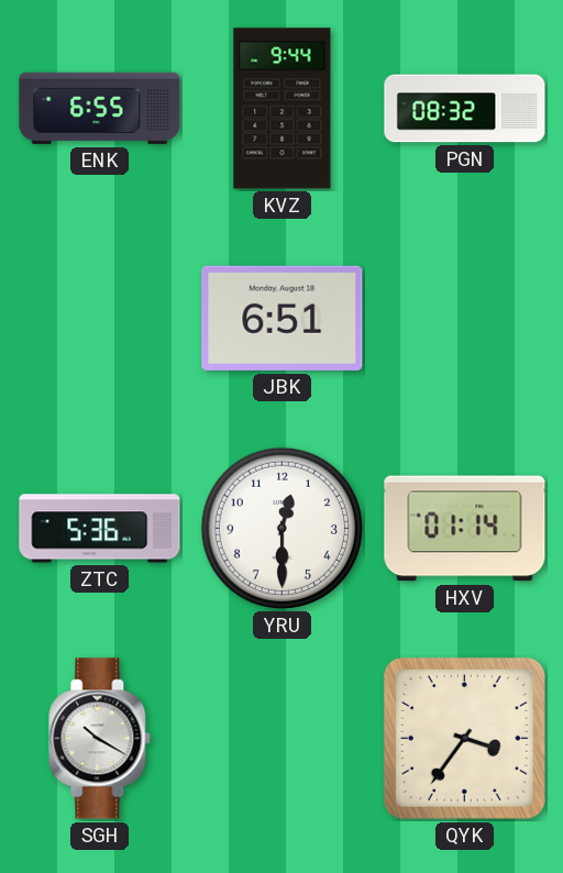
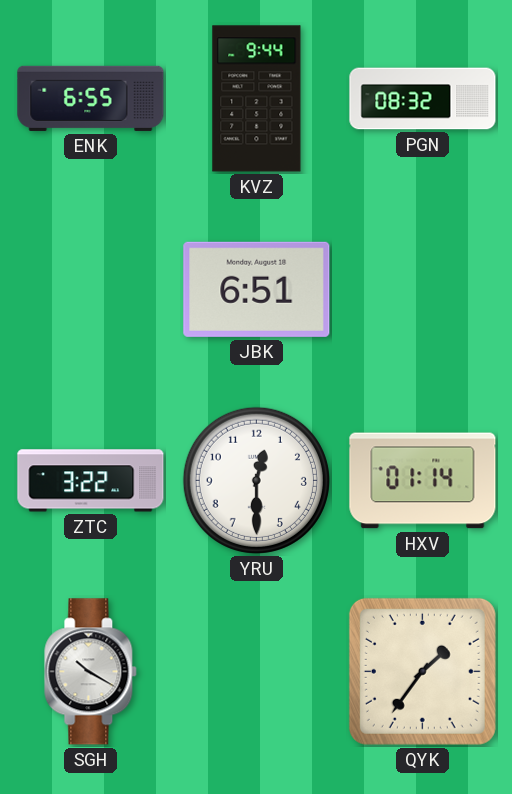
ZTC: 5:36 -> 3:22
QYK: 3:36 -> 1:36
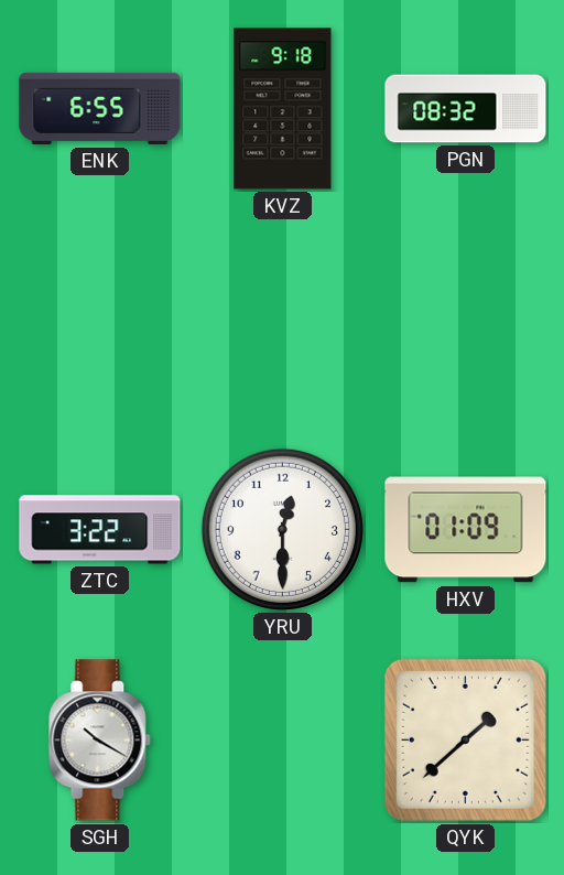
KVZ: 9:44 -> 9:18
JBK: 6:51 -> none
HXV: 01:14 -> 01:09
QYK: 1:36 -> 1:38
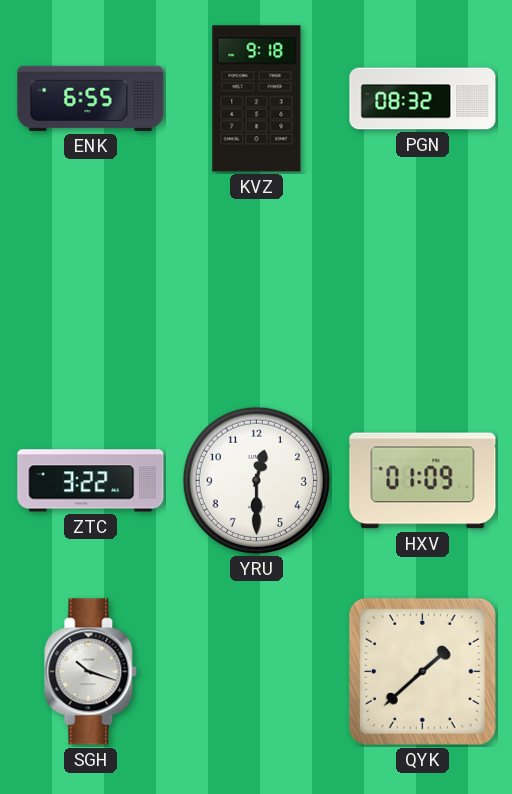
SGH: 10:20 -> 10:18
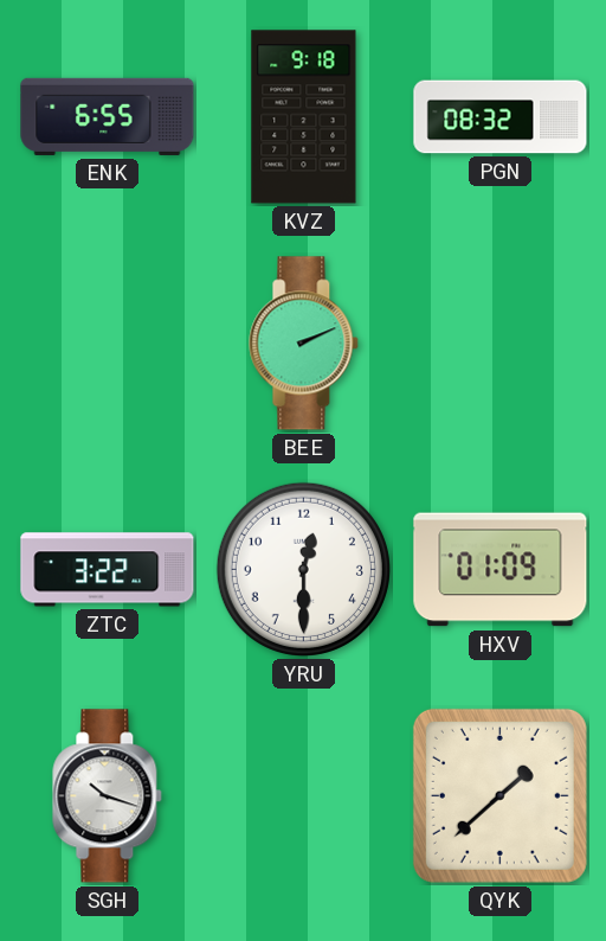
BEE: none -> 2:11
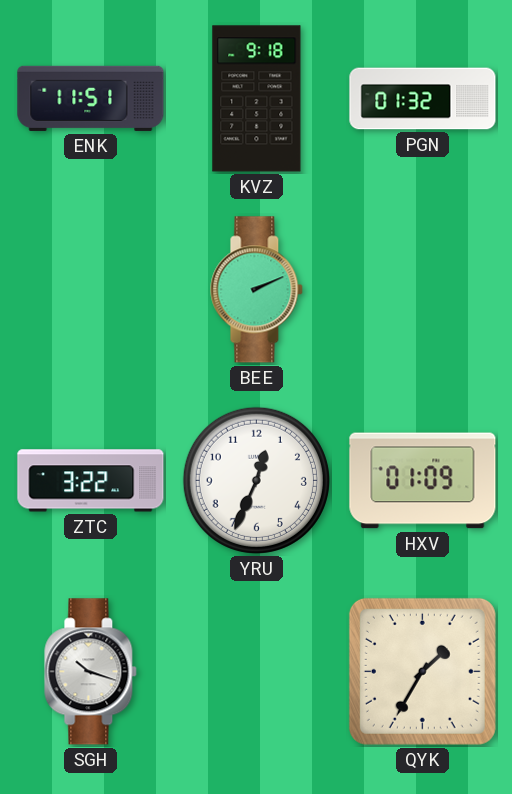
ENK: 6:55 -> 11:51
PGN: 08:32 -> 01:32
YRU: 12:30 -> 12:34
QYK: 1:38 -> 1:35
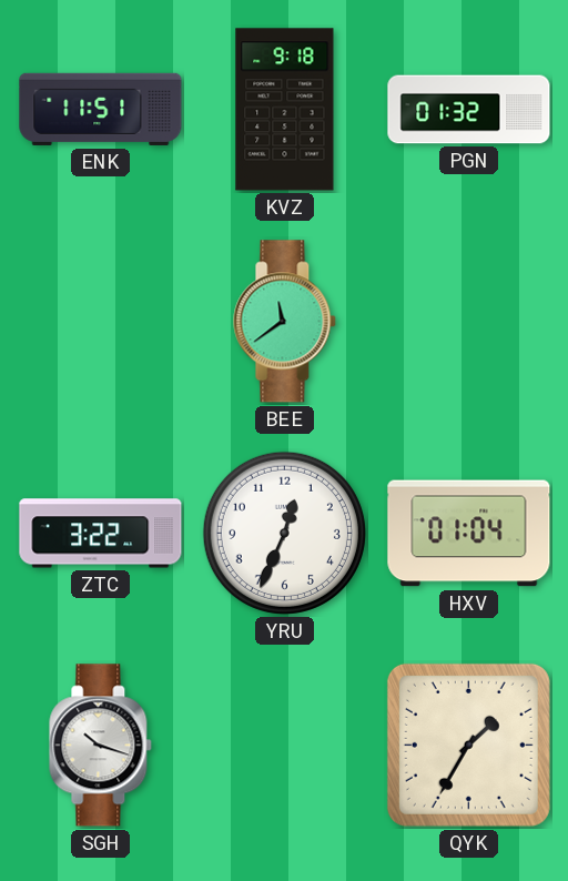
BEE: 2:11 -> 11:39
HXV: 01:09 -> 01:04
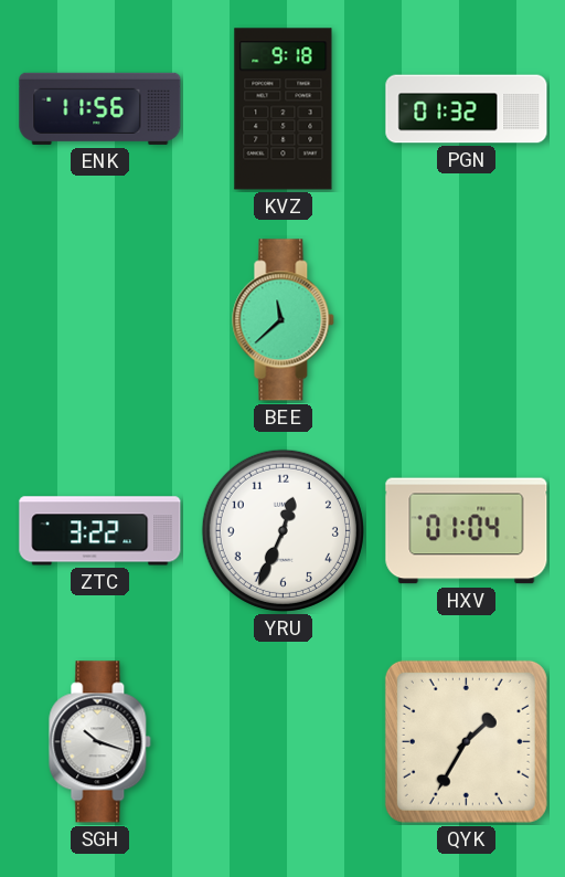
ENK: 11:51 -> 11:56
BEE: 11:39 -> 11:38
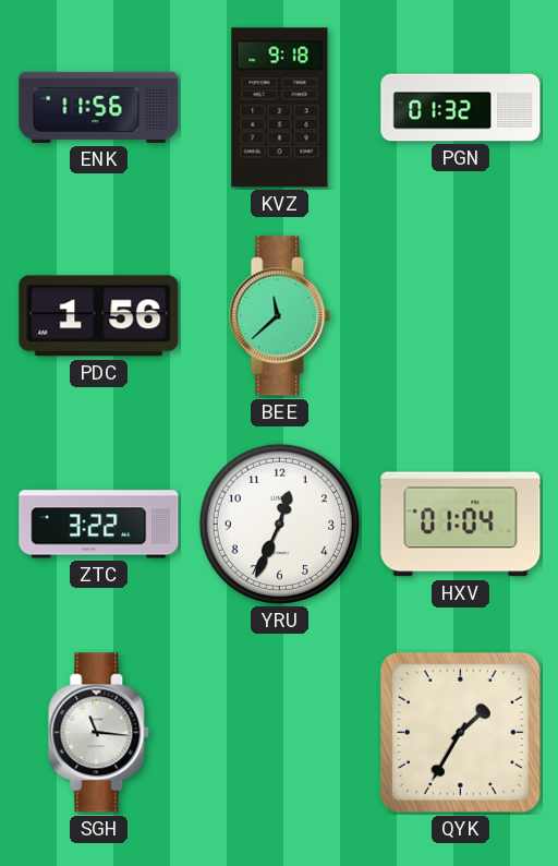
PDC: none -> 1:56
SGH: 10:18 -> 11:16
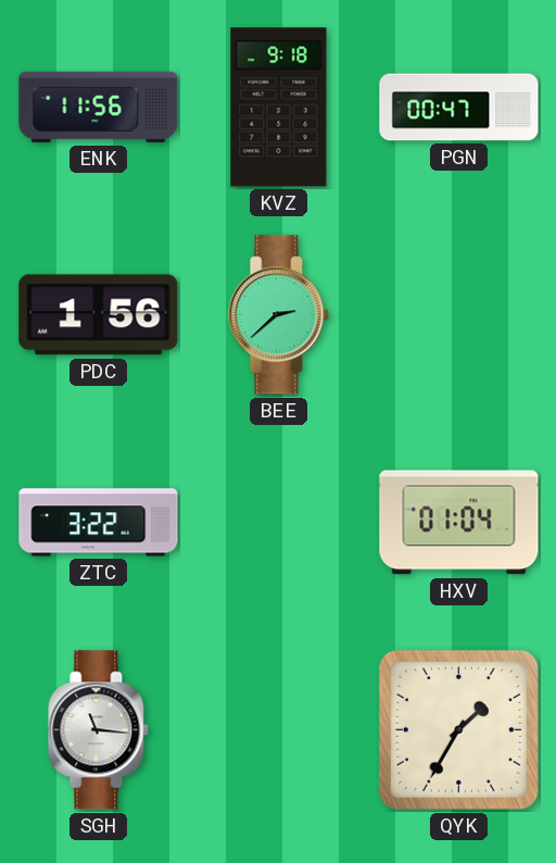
PGN: 01:32 -> 00:47
BEE: 11:38 -> 2:38
YRU: 12:34 -> none
